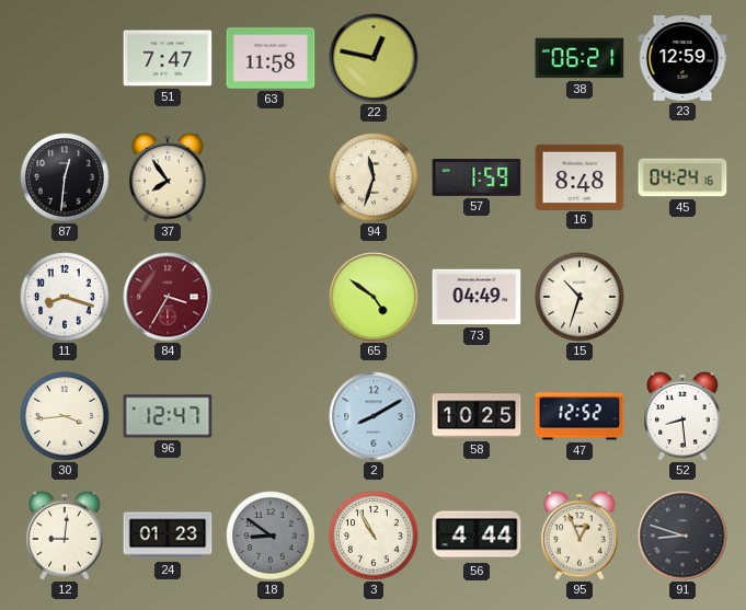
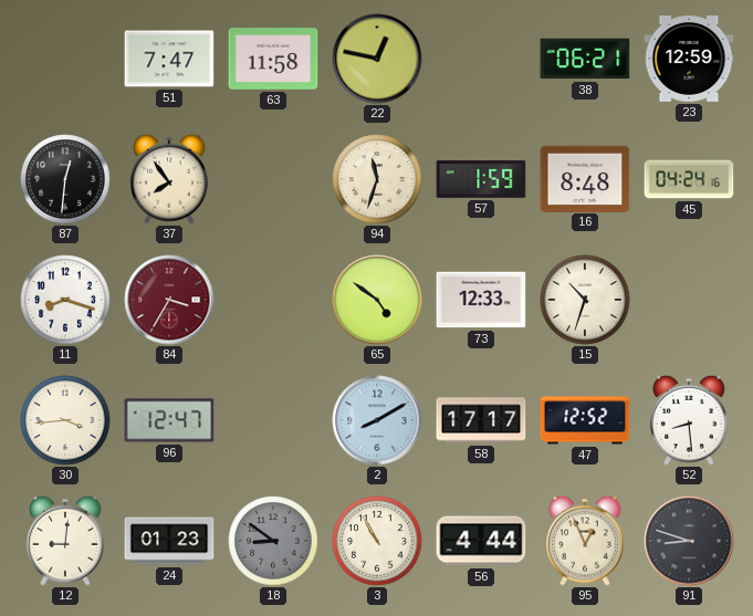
73: 04:49 -> 12:33
58: 10:25 -> 17:17
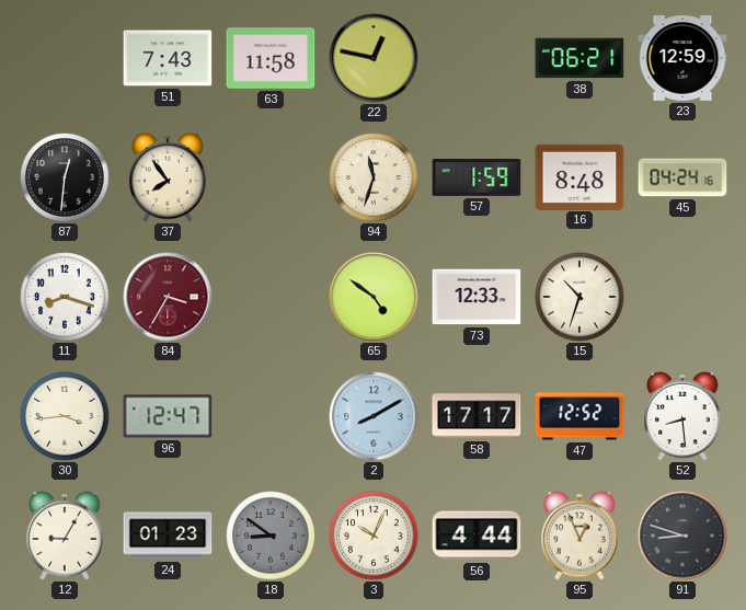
51: 7:47 -> 7:43
12: 9:01 -> 9:05
3: 10:55 -> 10:04
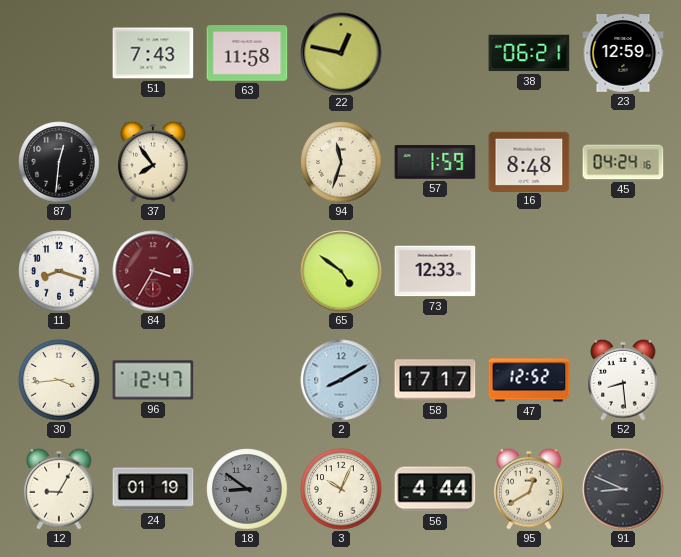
15: 10:33 -> none
24: 01:23 -> 01:19
95: 12:56 -> 12:40
91: 8:48 -> 8:49
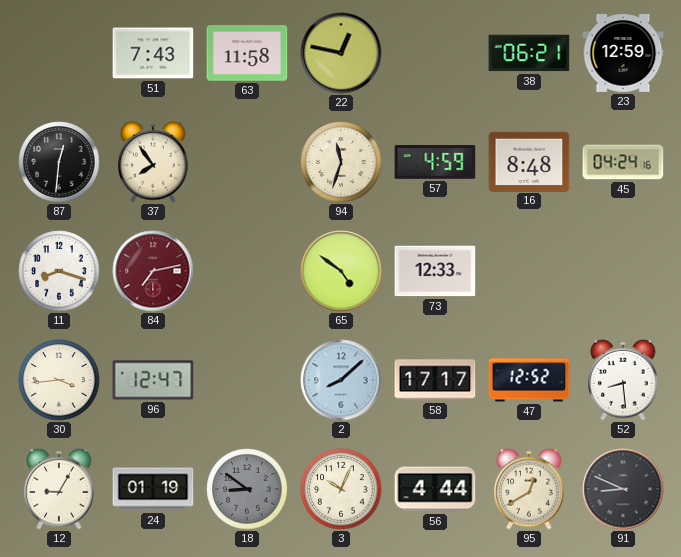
57: 1:59 -> 4:59
84: 3:35 -> 7:13
2: 8:10 -> 8:08
